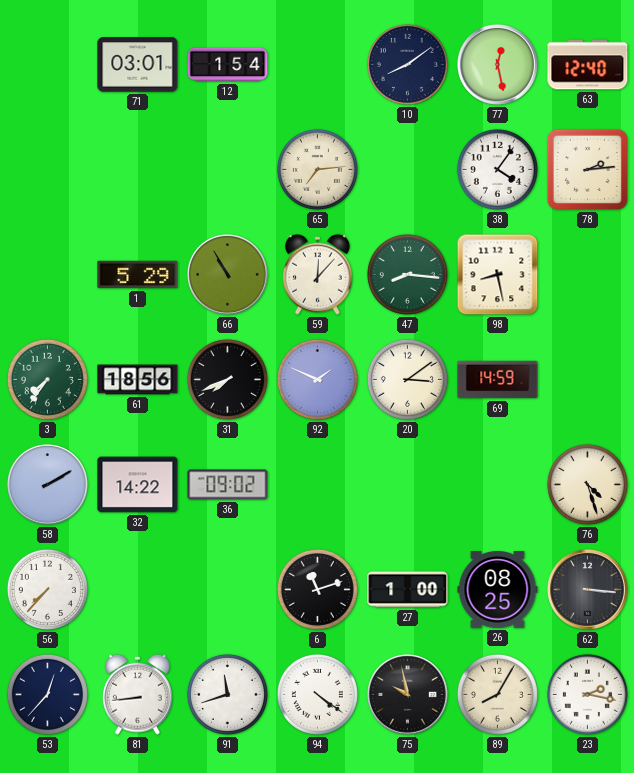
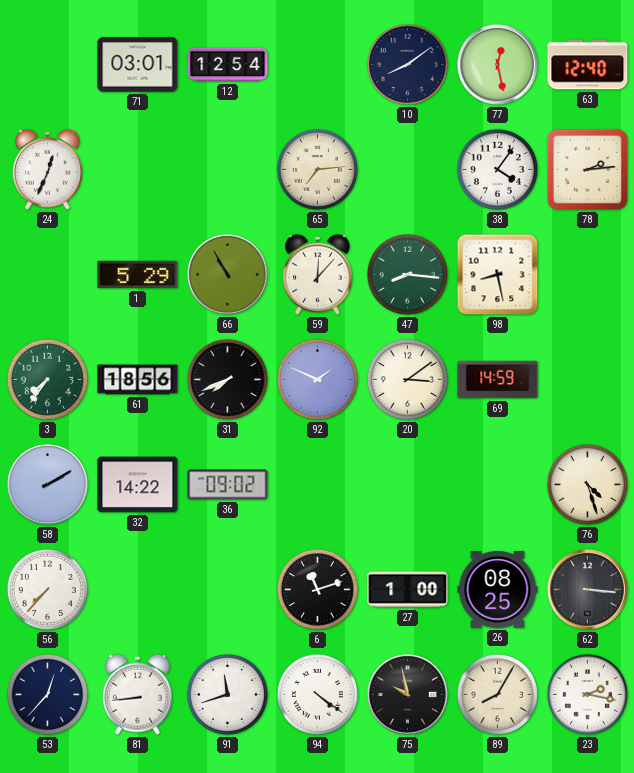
12: 1:54 -> 12:54
24: none -> 12:34
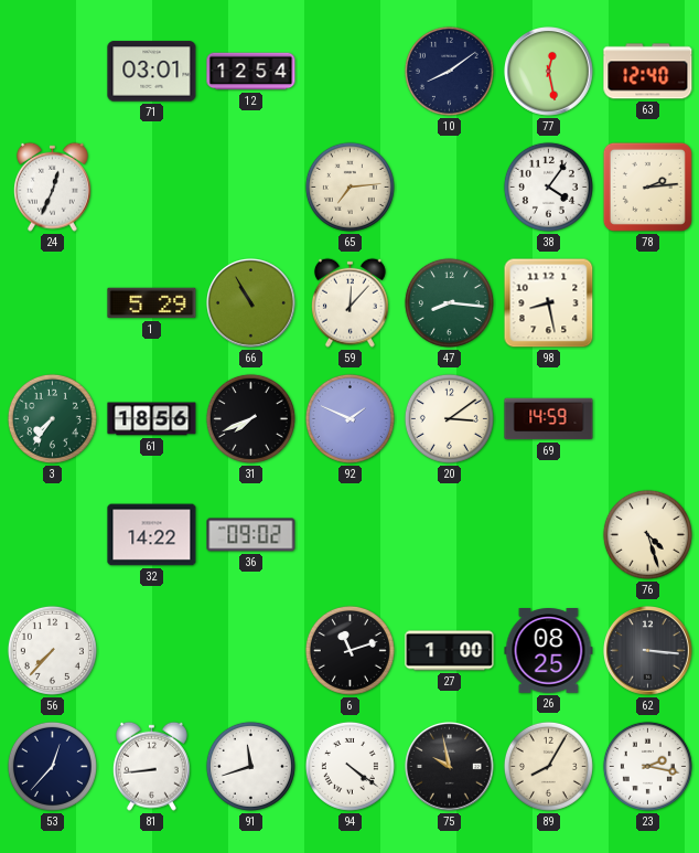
58: 2:10 -> none
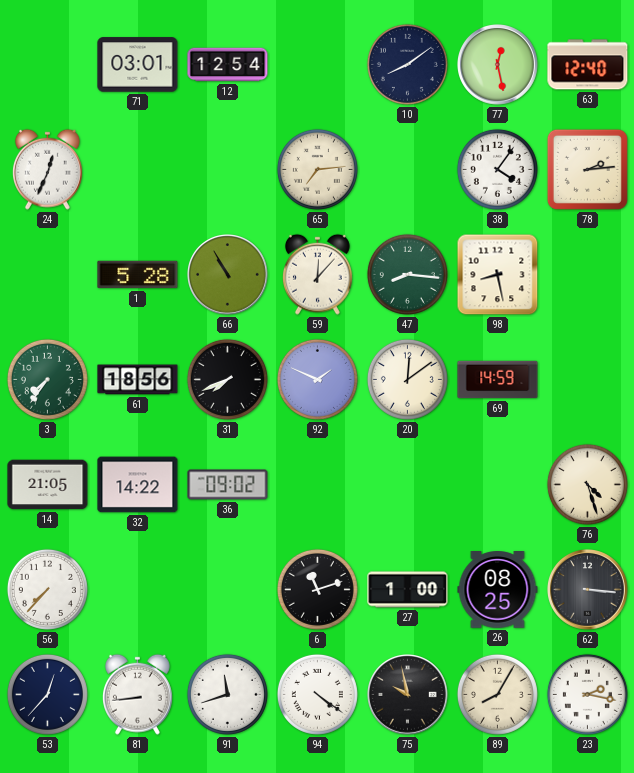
1: 5:29 -> 5:28
20: 3:09 -> 12:09
14: none -> 21:05
